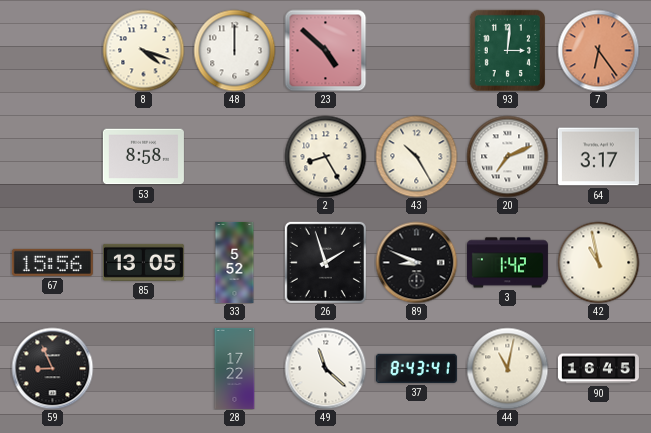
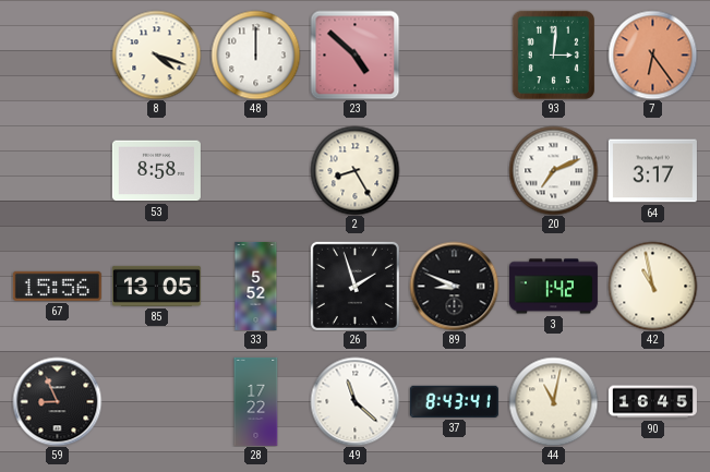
43: 10:25 -> none
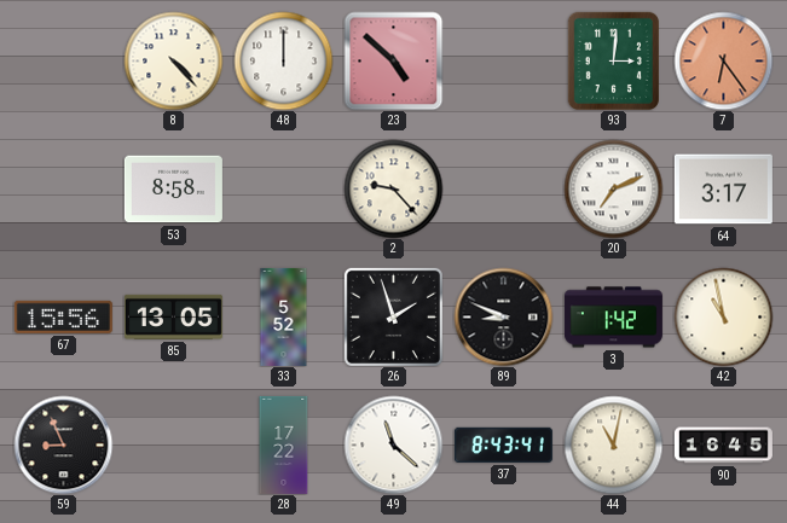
8: 4:18 -> 4:23
2: 8:25 -> 9:23
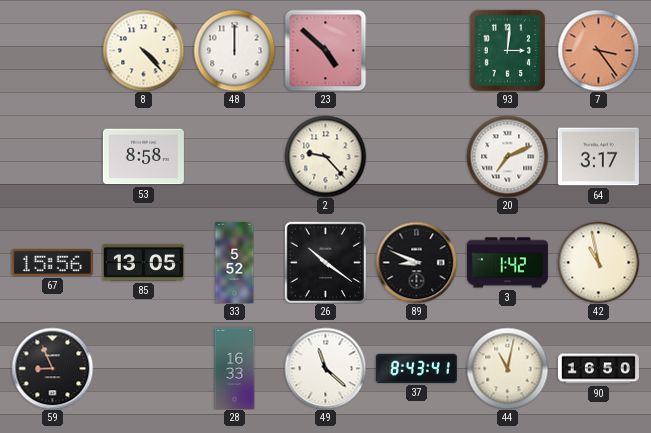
7: 6:24 -> 3:24
26: 1:57 -> 10:21
28: 17:22 -> 16:33
90: 16:45 -> 16:50
